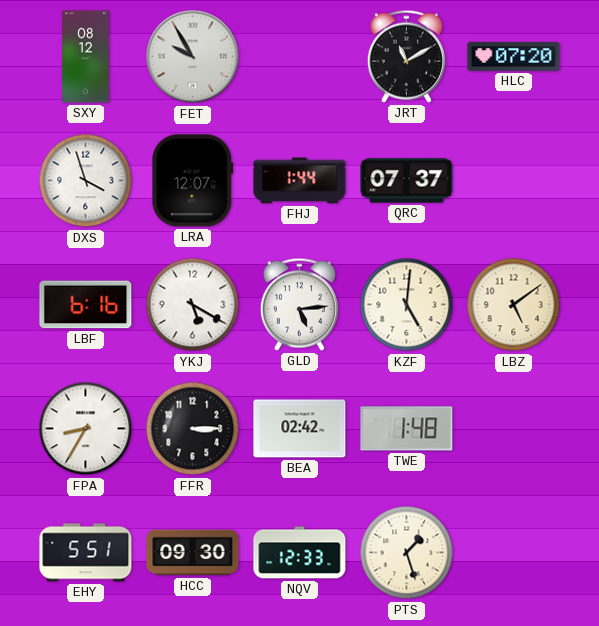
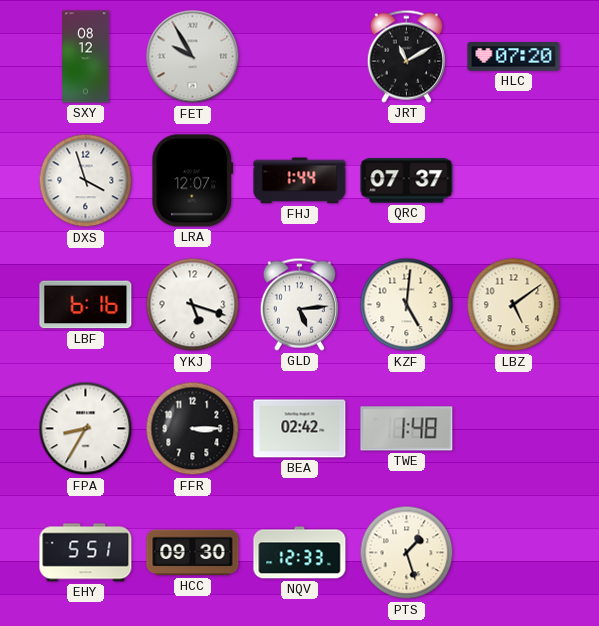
YKJ: 5:20 -> 5:18
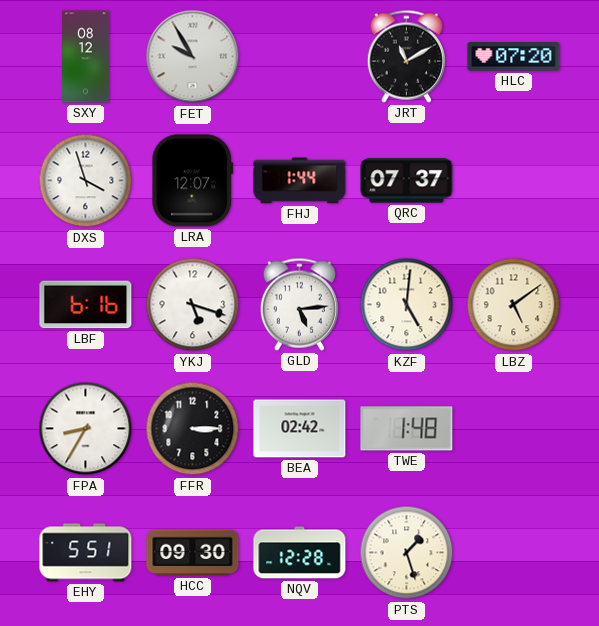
NQV: 12:33 -> 12:28
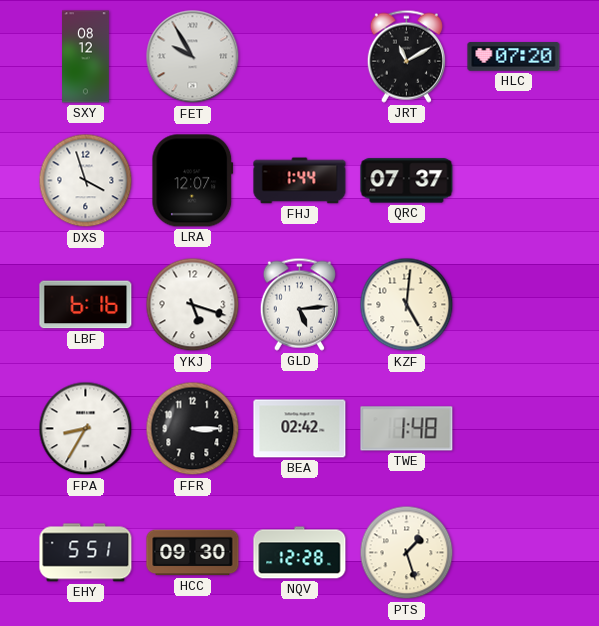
LBZ: 5:09 -> none
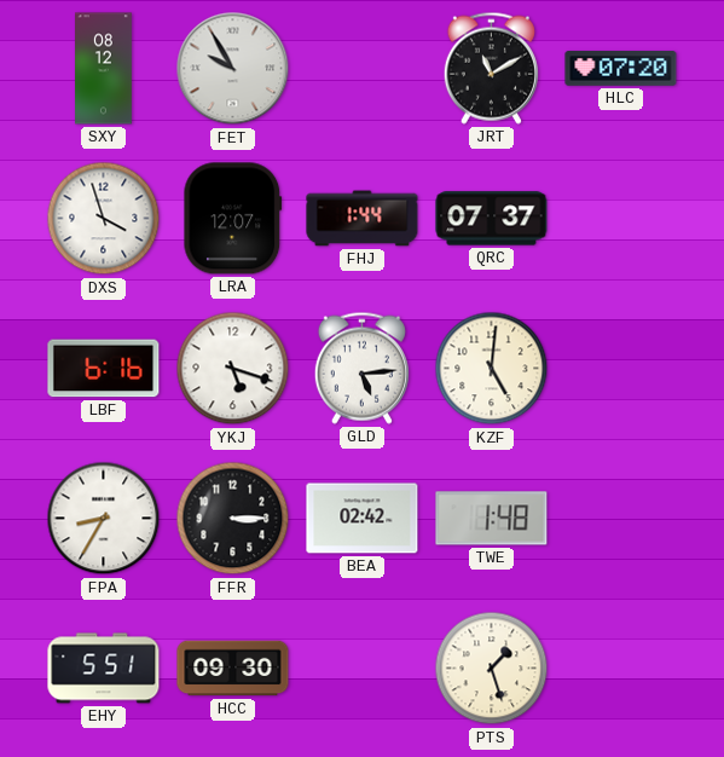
NQV: 12:28 -> none
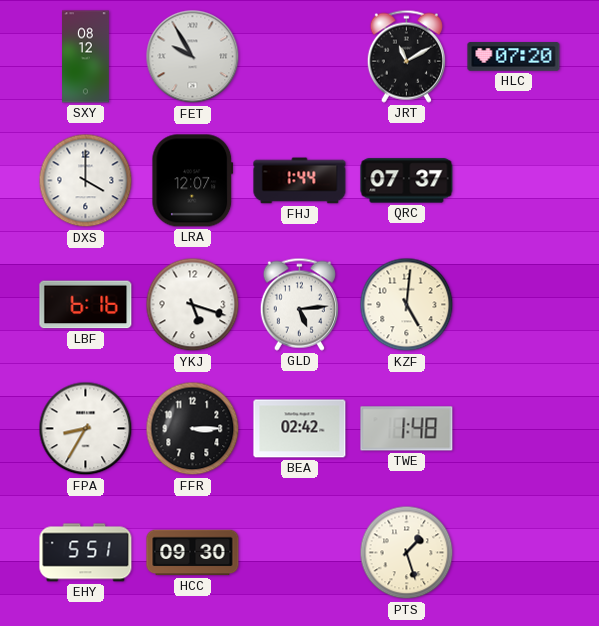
DXS: 3:57 -> 4:00
